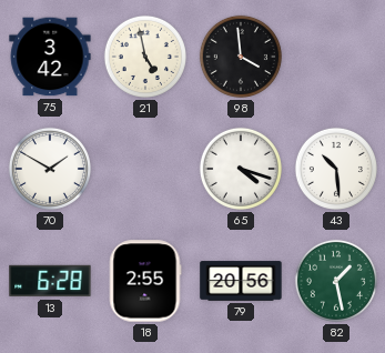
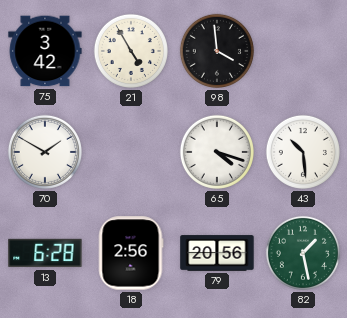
21: 4:58 -> 4:55
18: 2:55 -> 2:56
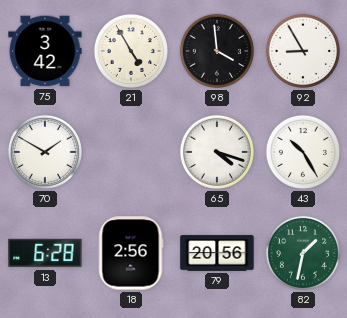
92: none -> 8:55
43: 10:29 -> 10:25
82: 1:28 -> 1:32
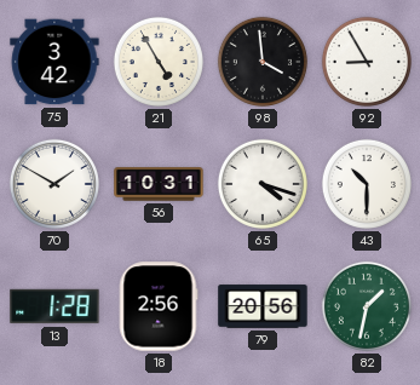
56: none -> 10:31
43: 10:25 -> 10:30
13: 6:28 -> 1:28
